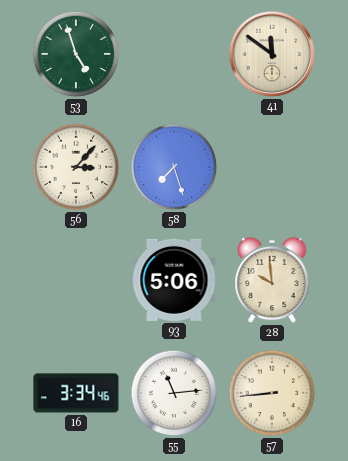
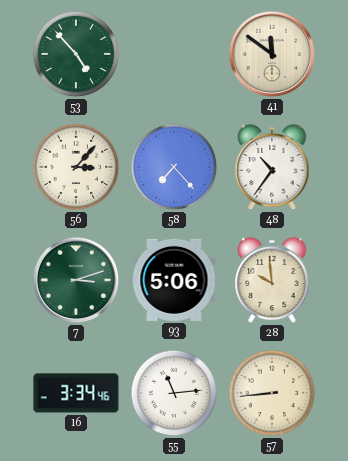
53: 4:57 -> 4:53
58: 7:27 -> 7:23
48: none -> 10:36
7: none -> 3:12
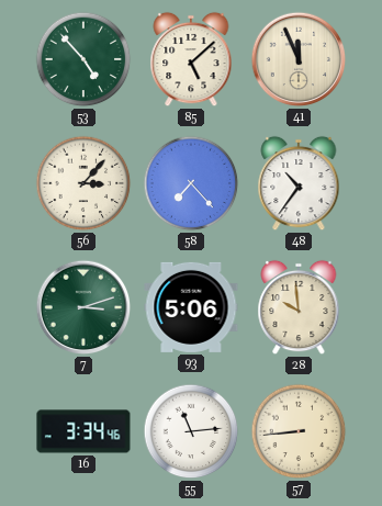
85: none -> 5:08
41: 11:51 -> 11:56
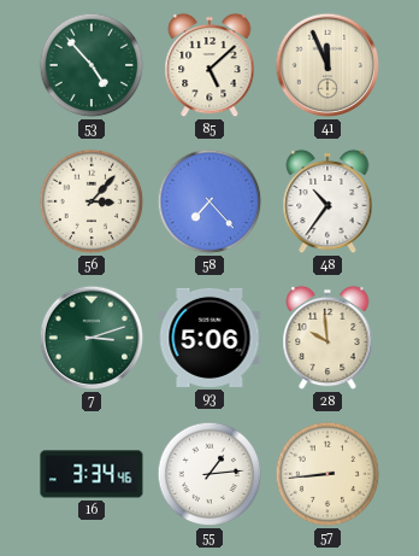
55: 11:14 -> 1:14
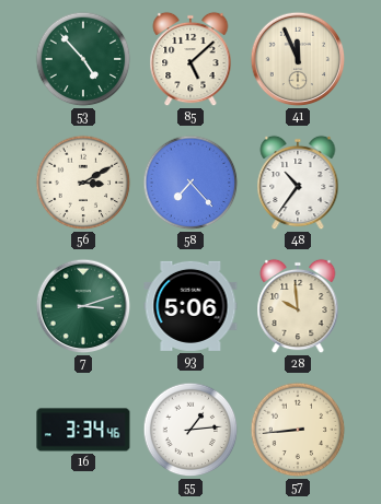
56: 3:07 -> 3:10
